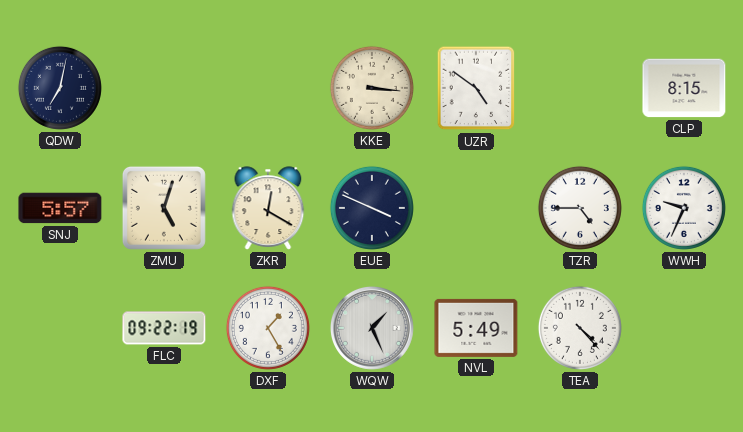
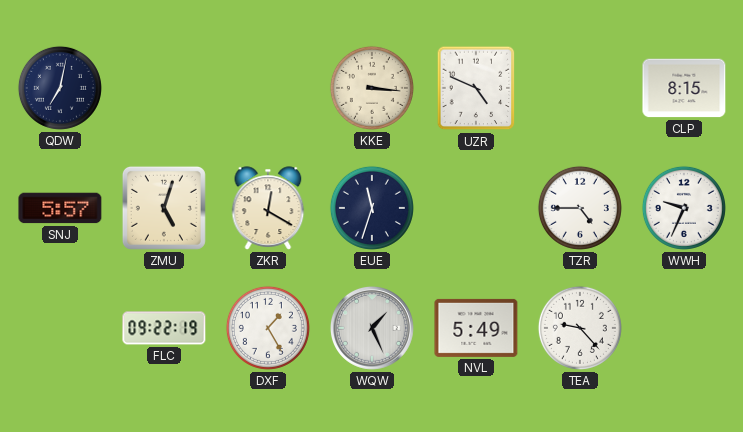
UZR: 4:51 -> 4:49
EUE: 3:49 -> 11:33
TEA: 4:23 -> 9:23
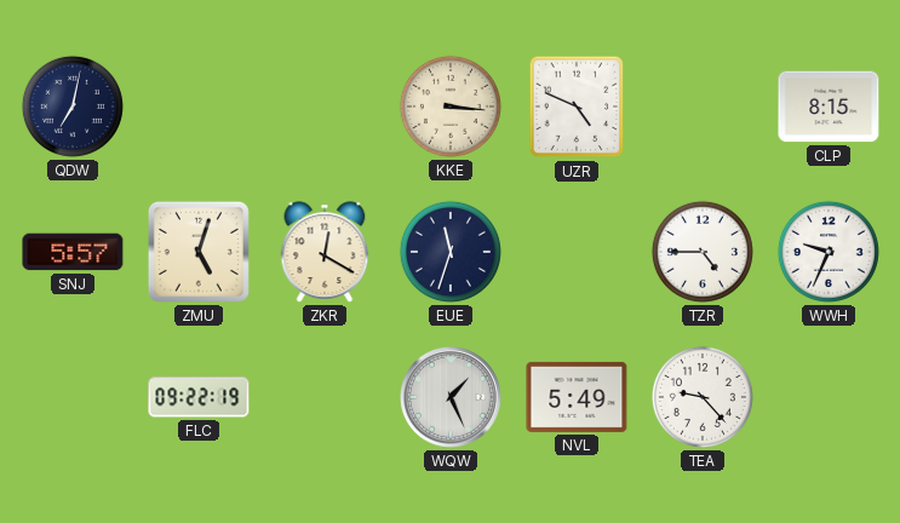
DXF: 1:25 -> none
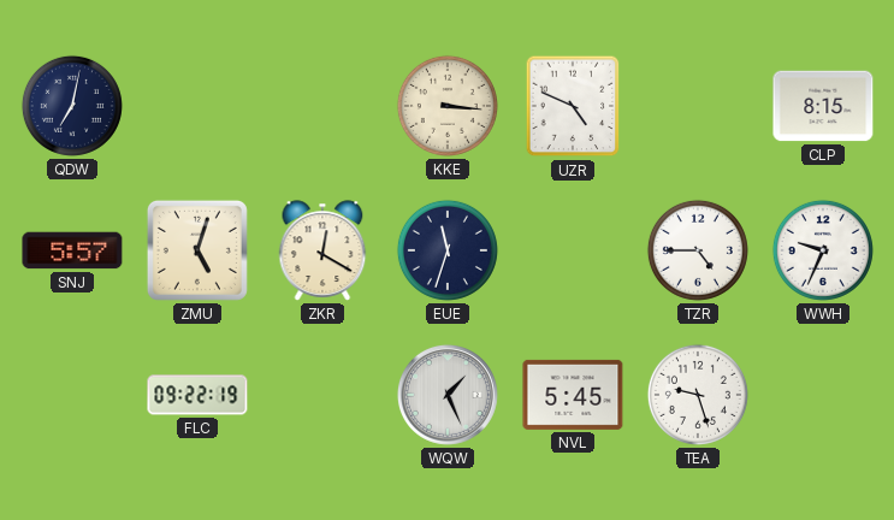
NVL: 5:49 -> 5:45
TEA: 9:23 -> 9:27
